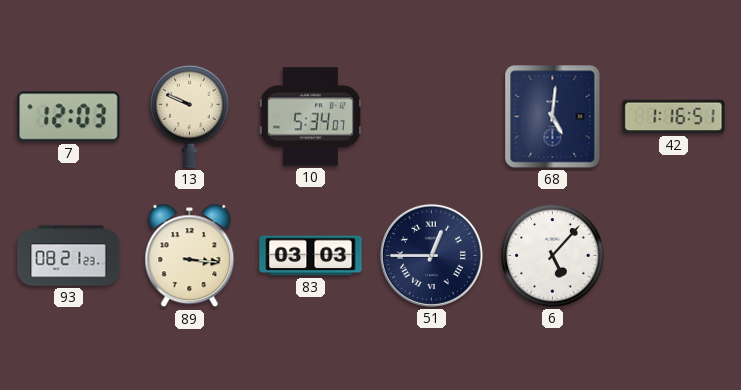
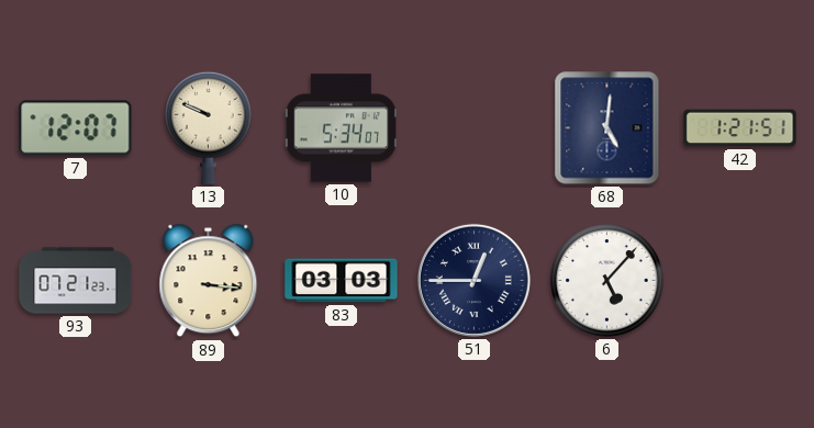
7: 12:03 -> 12:07
42: 1:16 -> 1:21
93: 08:21 -> 07:21
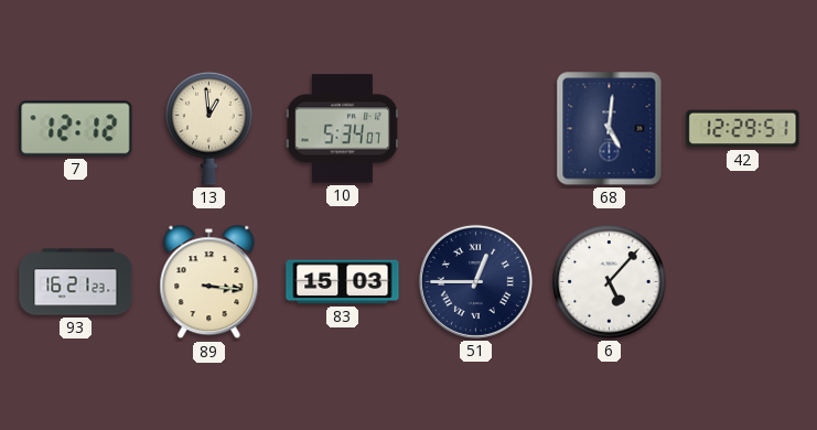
7: 12:07 -> 12:12
13: 9:49 -> 12:59
42: 1:21 -> 12:29
93: 07:21 -> 16:21
83: 03:03 -> 15:03
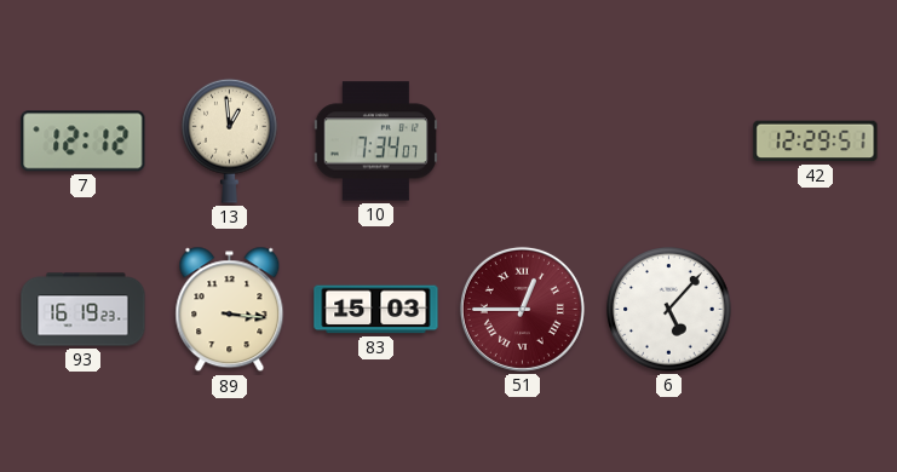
10: 5:34 -> 7:34
68: 5:01 -> none
93: 16:21 -> 16:19
51 dial: navy -> burgundy
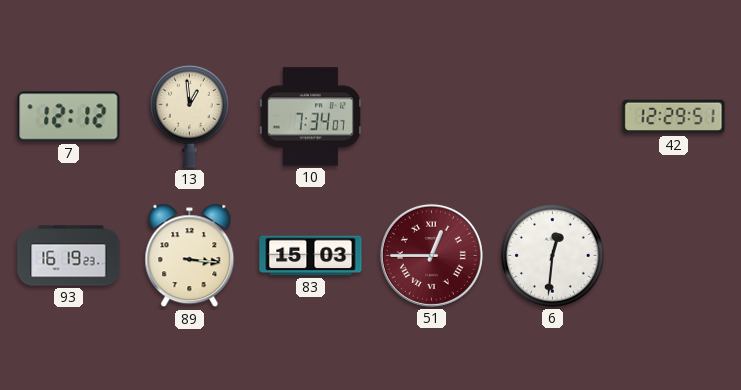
6: 5:07 -> 12:31
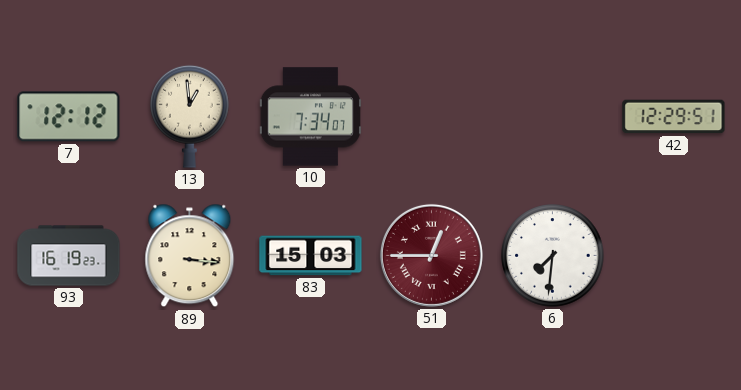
6: 12:31 -> 7:31
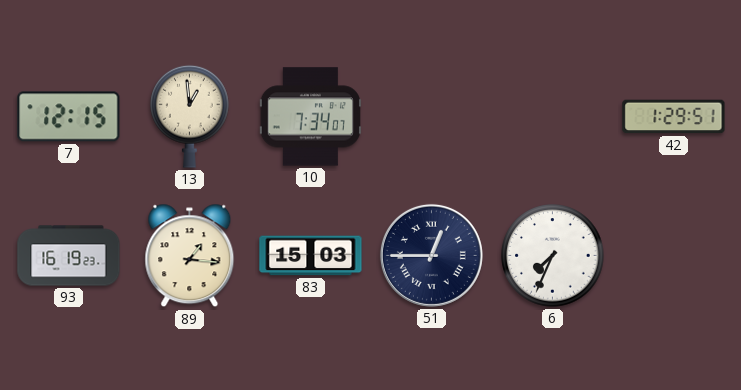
7: 12:12 -> 12:15
42: 12:29 -> 1:29
89: 3:16 -> 1:16
51 dial: burgundy -> navy
6: 7:31 -> 7:34
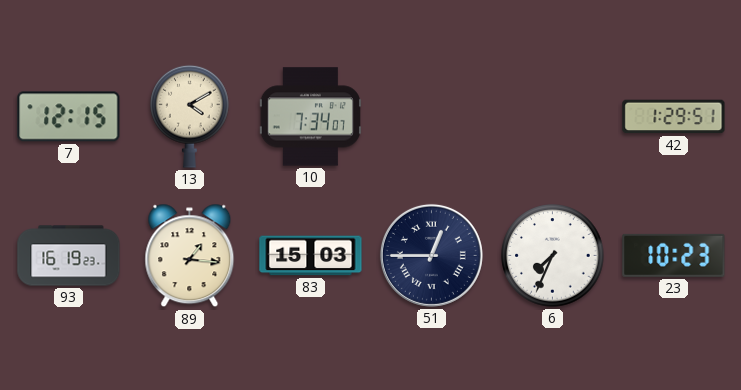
13: 12:59 -> 4:10
23: none -> 10:23
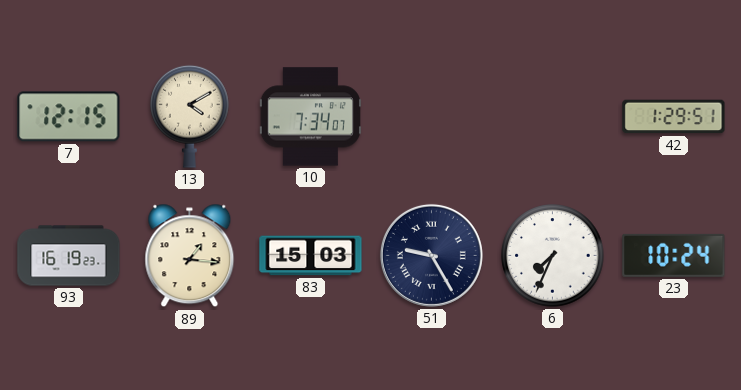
51: 12:45 -> 9:25
23: 10:23 -> 10:24
